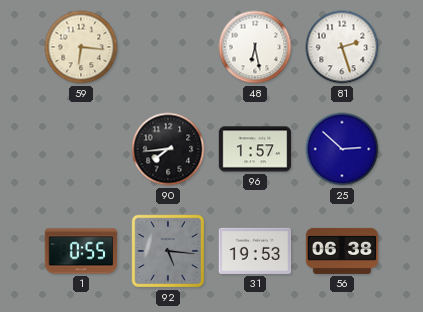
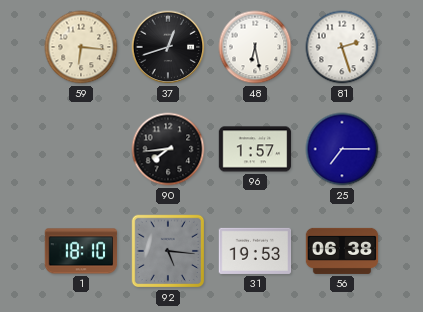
37: none -> 12:42
25: 2:52 -> 7:15
1: 0:55 -> 18:10
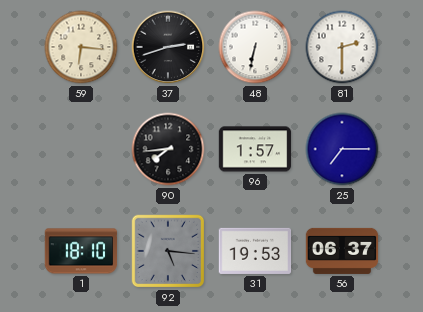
37: 12:42 -> 2:42
48: 6:28 -> 6:32
81: 2:27 -> 2:30
56: 06:38 -> 06:37
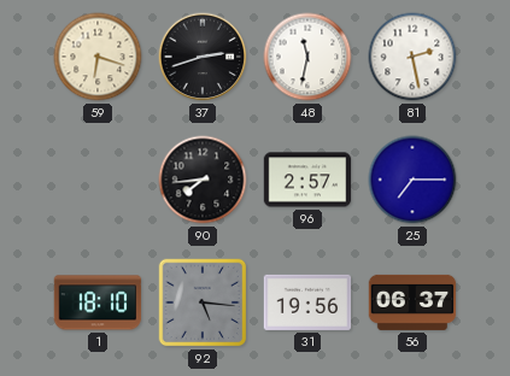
59: 6:16 -> 6:18
48: 6:32 -> 11:32
81: 2:30 -> 2:28
96: 1:57 -> 2:57
31: 19:53 -> 19:56
